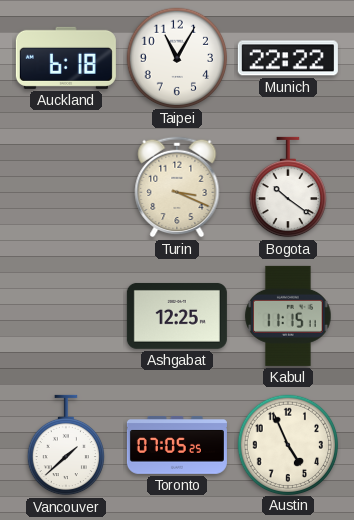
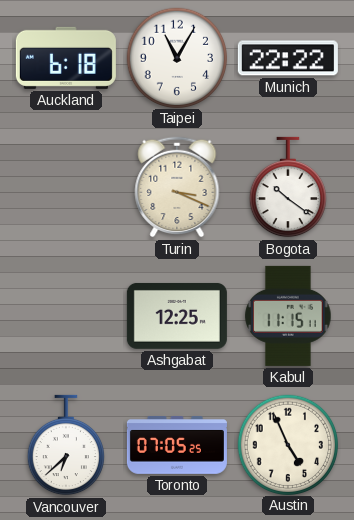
Vancouver: 1:38 -> 6:38
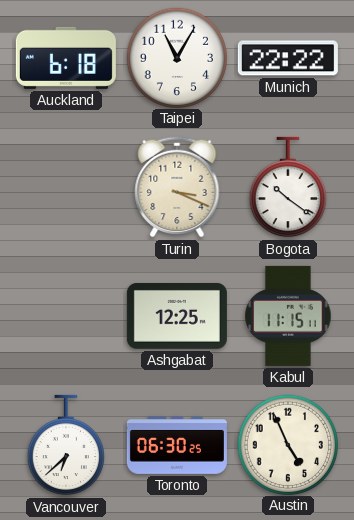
Toronto: 07:05 -> 06:30
